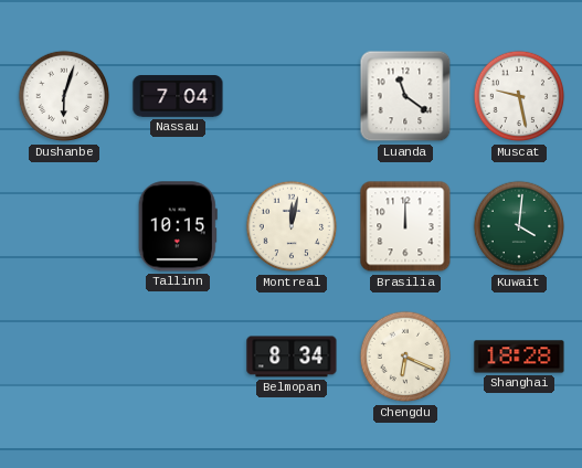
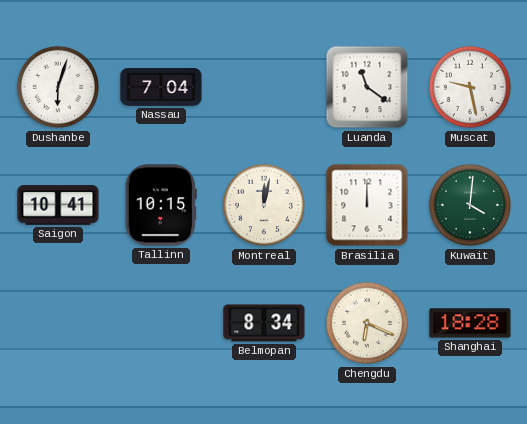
Saigon: none -> 10:41
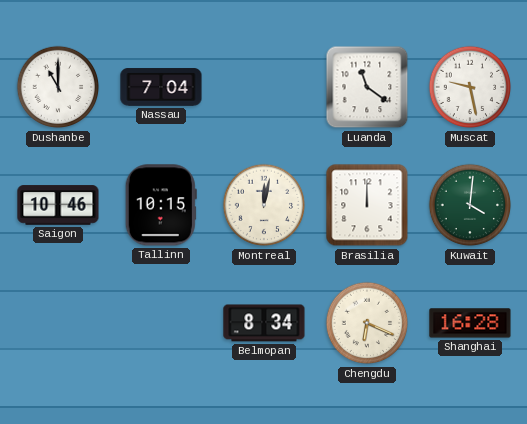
Dushanbe: 6:03 -> 11:00
Saigon: 10:41 -> 10:46
Shanghai: 18:28 -> 16:28
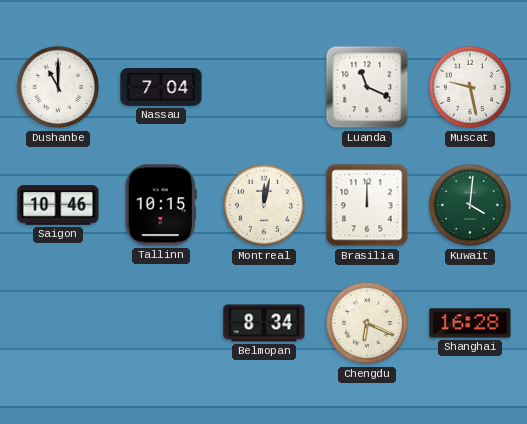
Luanda: 11:21 -> 11:19
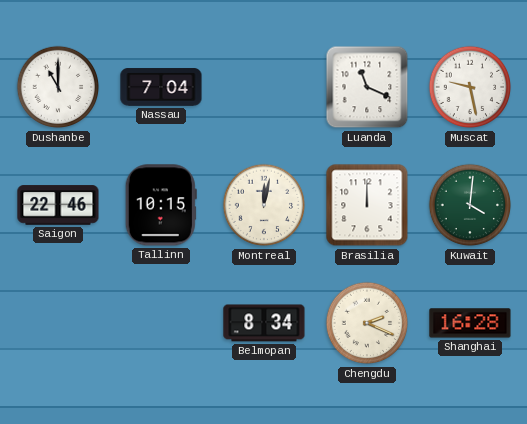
Saigon: 10:46 -> 22:46
Chengdu: 6:19 -> 2:19
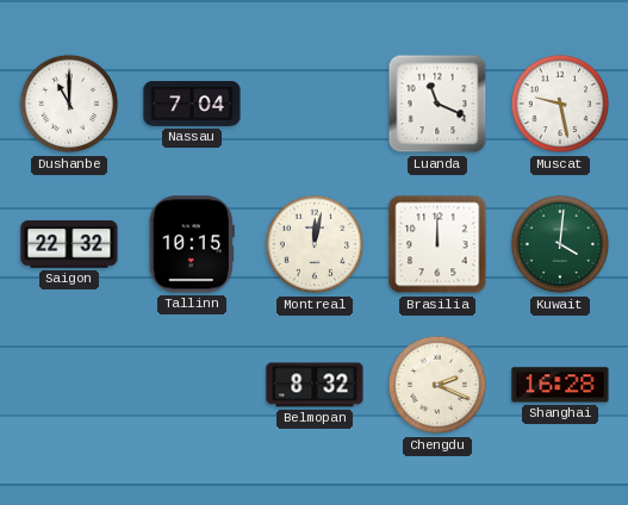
Saigon: 22:46 -> 22:32
Belmopan: 8:34 -> 8:32
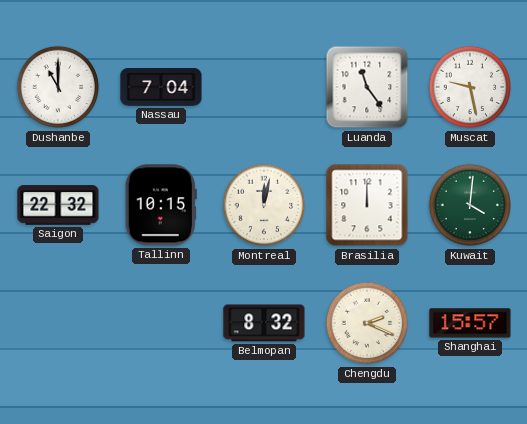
Luanda: 11:19 -> 11:24
Shanghai: 16:28 -> 15:57
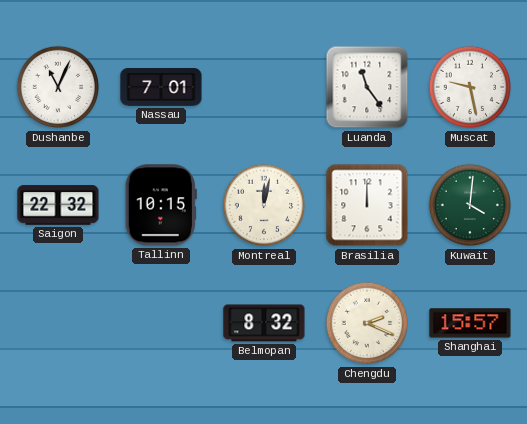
Dushanbe: 11:00 -> 11:04
Nassau: 7:04 -> 7:01
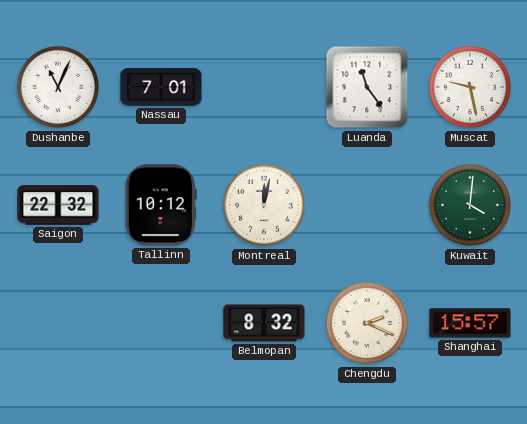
Tallinn: 10:15 -> 10:12
Brasilia: 12:00 -> none
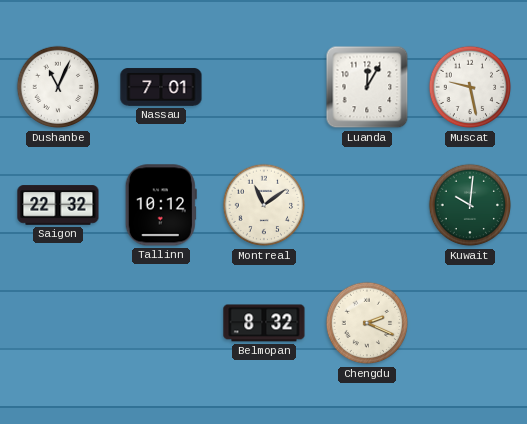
Luanda: 11:24 -> 12:05
Montreal: 12:02 -> 11:09
Kuwait: 4:01 -> 10:01
Shanghai: 15:57 -> none
